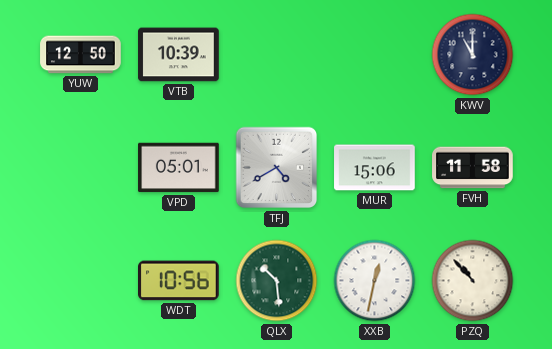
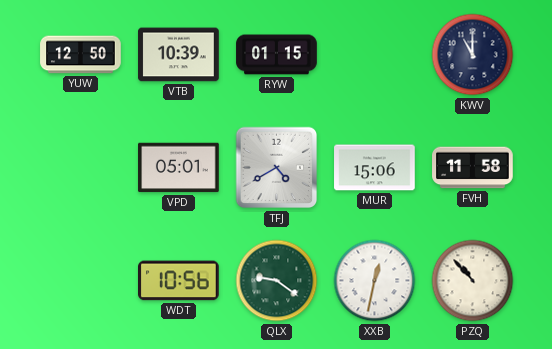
RYW: none -> 01:15
QLX: 10:29 -> 9:21
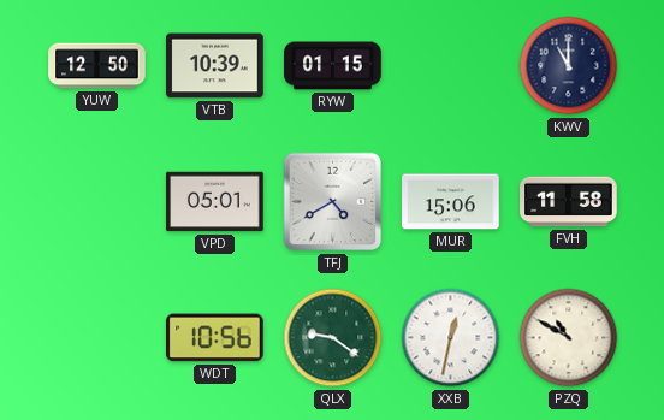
PZQ: 10:53 -> 10:50
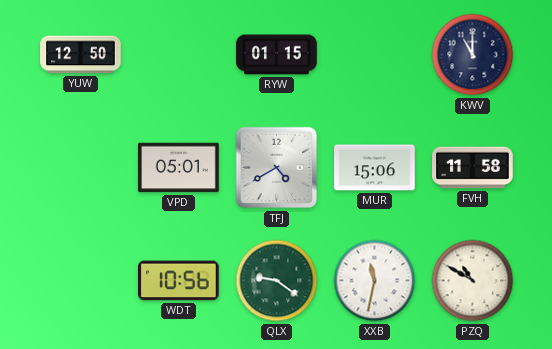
VTB: 10:39 -> none
XXB: 12:32 -> 11:32
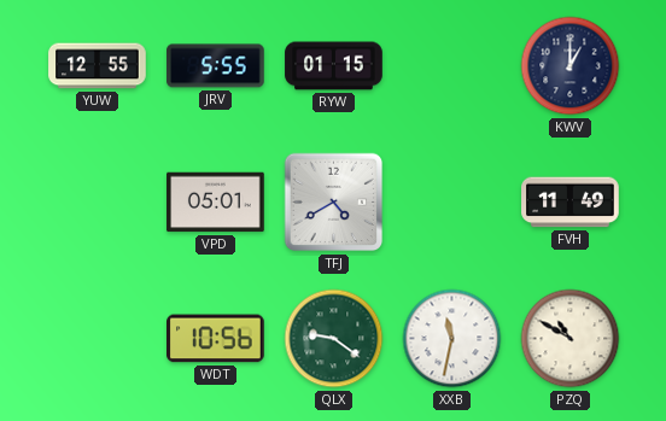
YUW: 12:50 -> 12:55
JRV: none -> 5:55
KWV: 11:00 -> 1:00
MUR: 15:06 -> none
FVH: 11:58 -> 11:49
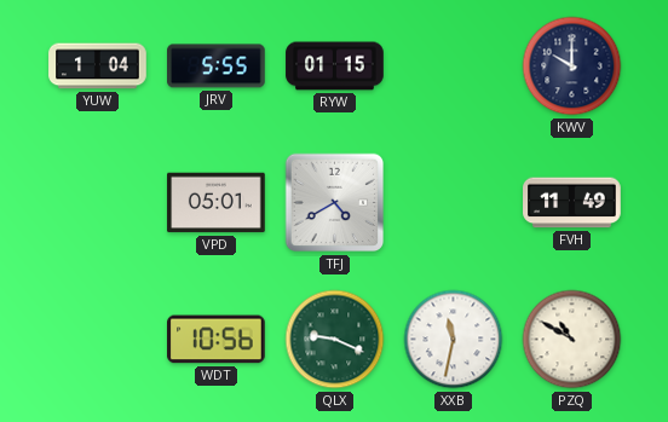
YUW: 12:55 -> 1:04
KWV: 1:00 -> 10:00
QLX: 9:21 -> 9:19
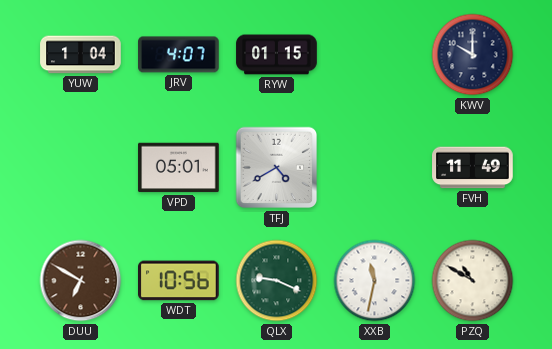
JRV: 5:55 -> 4:07
DUU: none -> 6:50
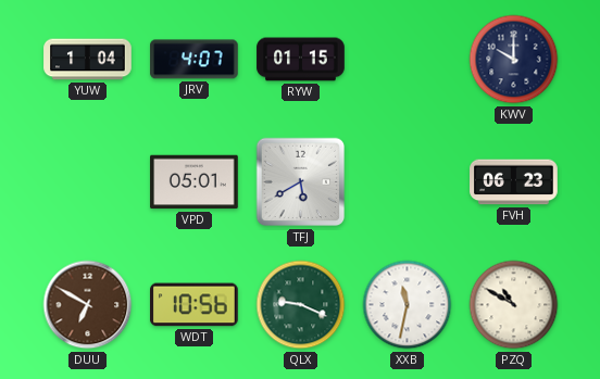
TFJ: 4:40 -> 5:40
FVH: 11:49 -> 06:23
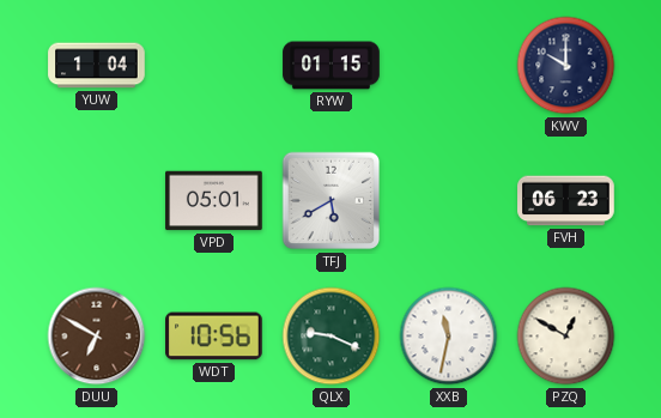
JRV: 4:07 -> none
PZQ: 10:50 -> 12:50
